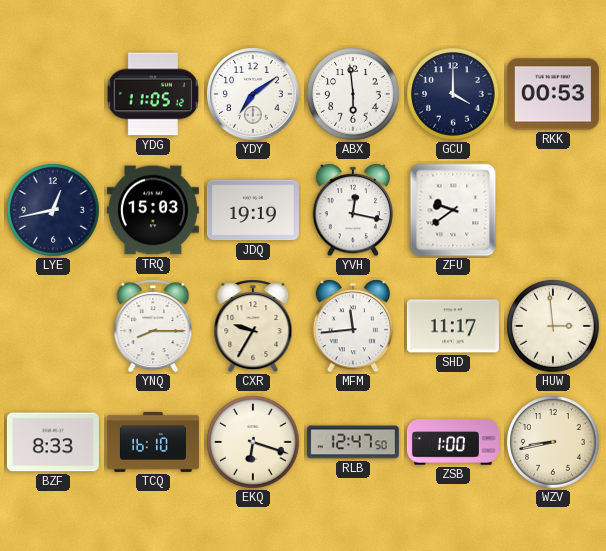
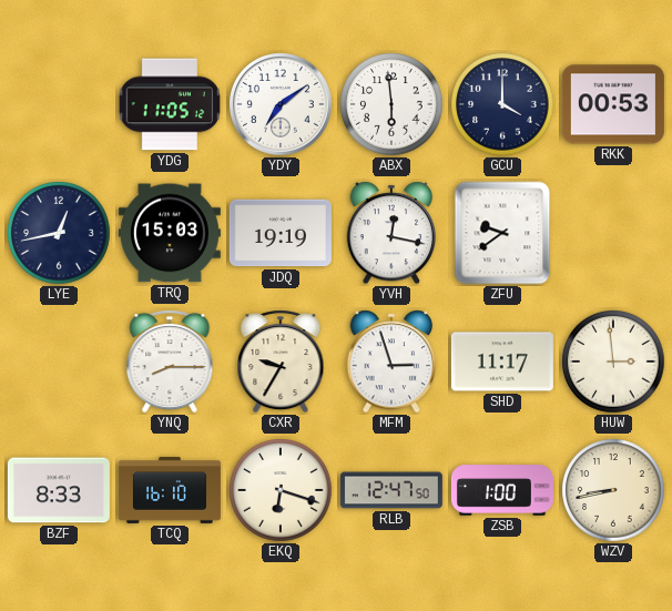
MFM: 11:44 -> 2:57
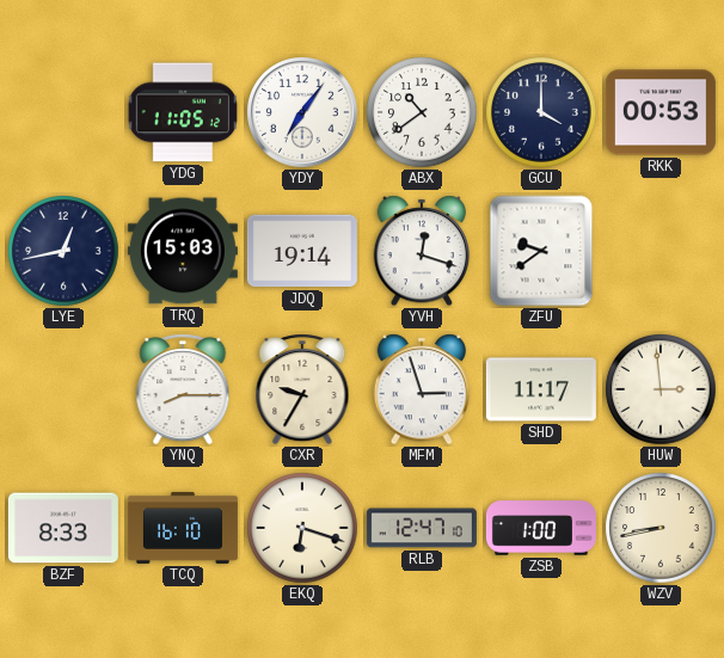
YDY: 7:09 -> 7:06
ABX: 5:59 -> 10:39
JDQ: 19:19 -> 19:14
YVH: 12:17 -> 12:18
RLB: 12:47:50 -> 12:47:10
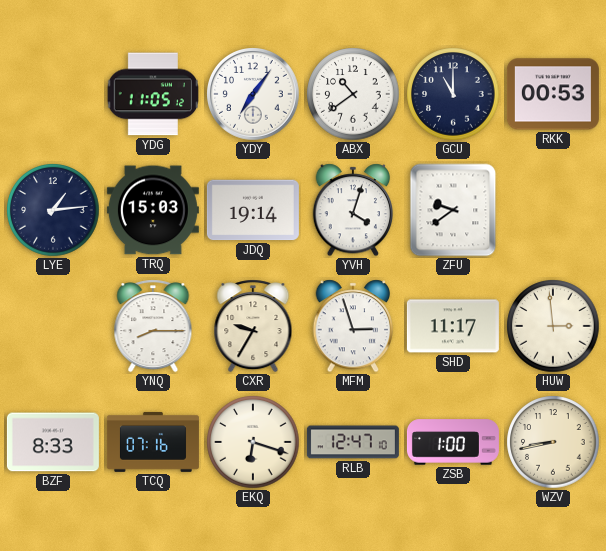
GCU: 4:00 -> 11:00
LYE: 12:43 -> 1:14
YVH: 12:18 -> 4:03
TCQ: 16:10 -> 07:16
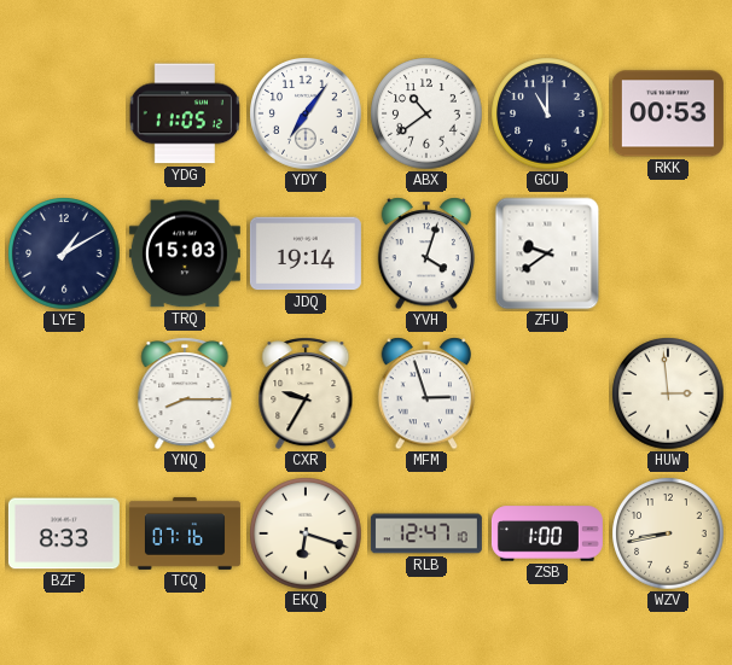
LYE: 1:14 -> 1:10
SHD: 11:17 -> none
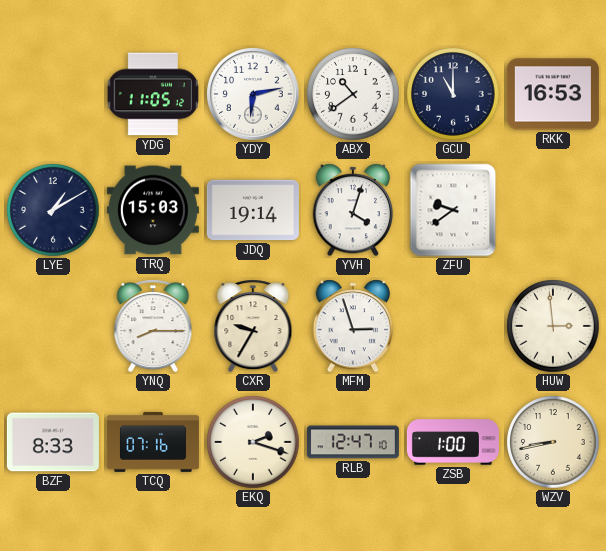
YDY: 7:06 -> 6:13
RKK: 00:53 -> 16:53
EKQ: 6:18 -> 2:18
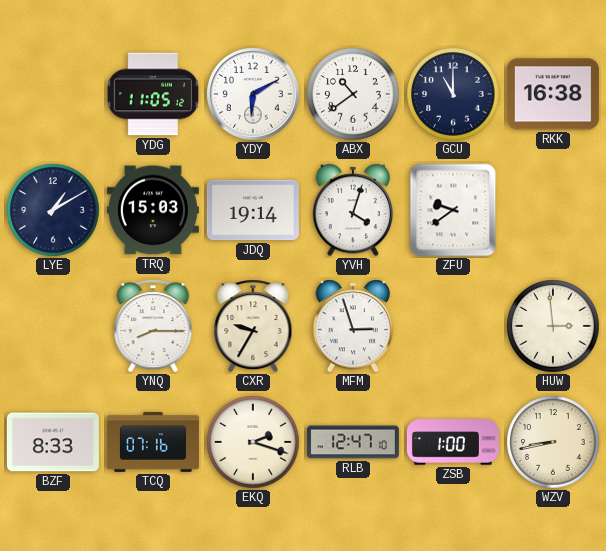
YDY: 6:13 -> 6:10
RKK: 16:53 -> 16:38
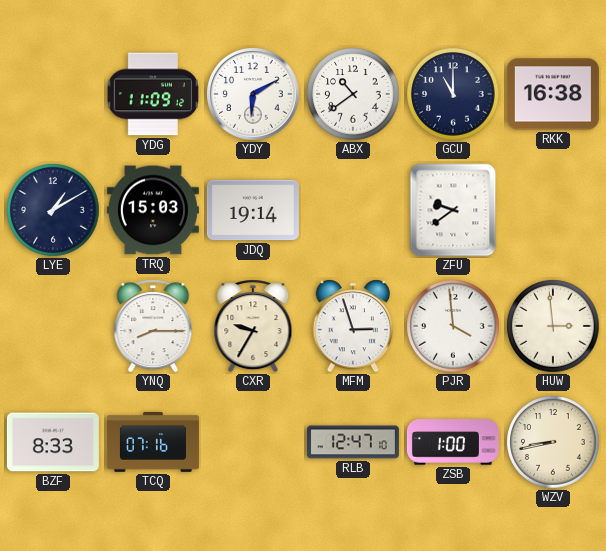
YDG: 11:05 -> 11:09
YVH: 4:03 -> none
PJR: none -> 3:59
EKQ: 2:18 -> none
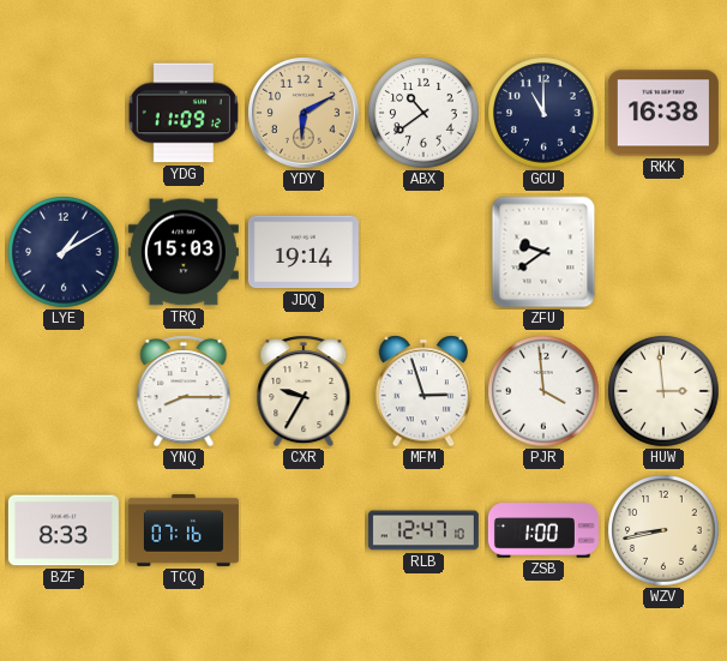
YDY dial: white -> champagne
